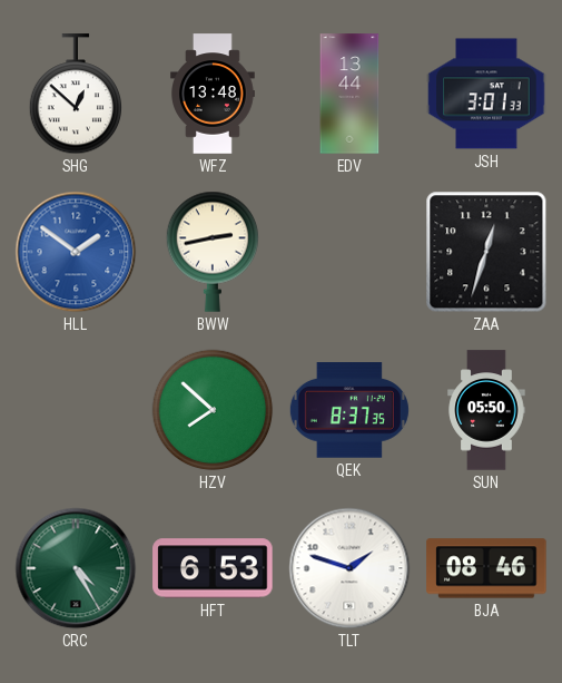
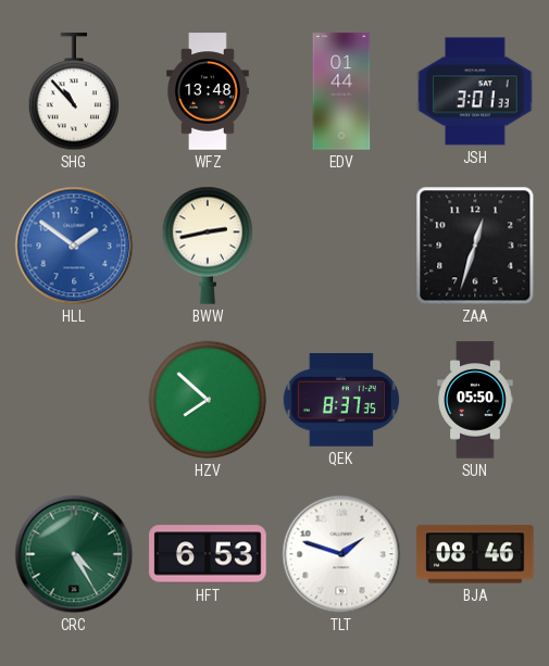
SHG: 12:52 -> 10:53
EDV: 13:44 -> 01:44
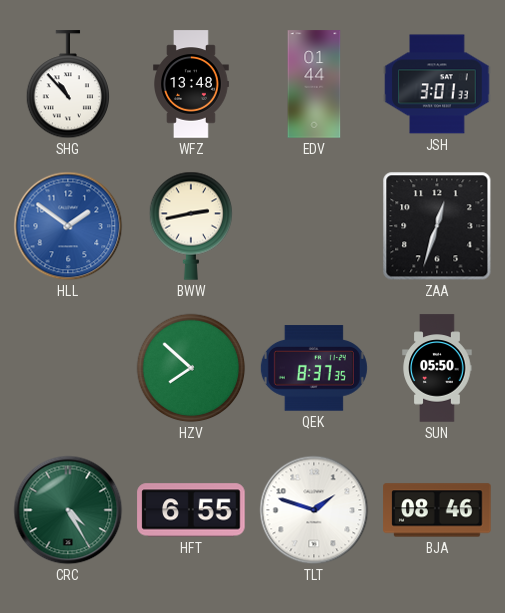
HFT: 6:53 -> 6:55
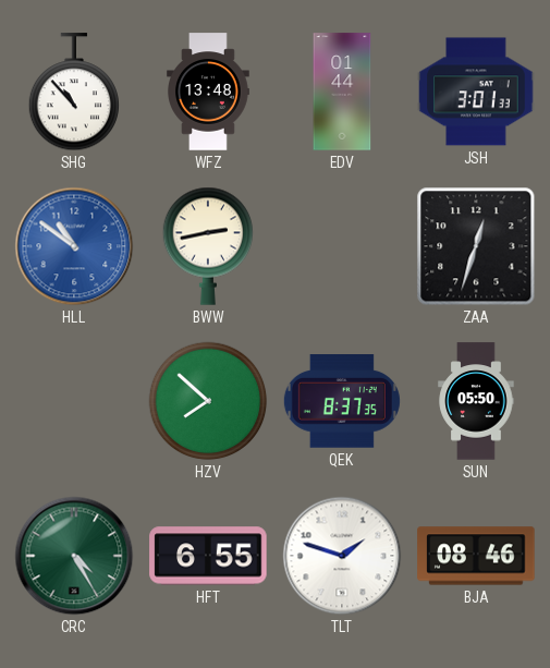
HLL: 1:51 -> 10:51
